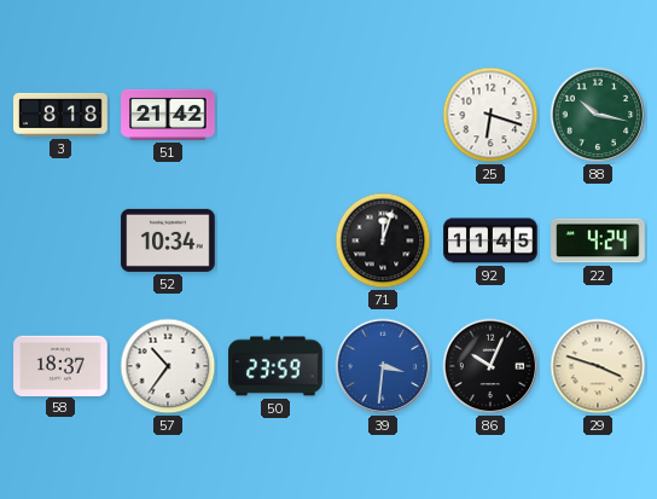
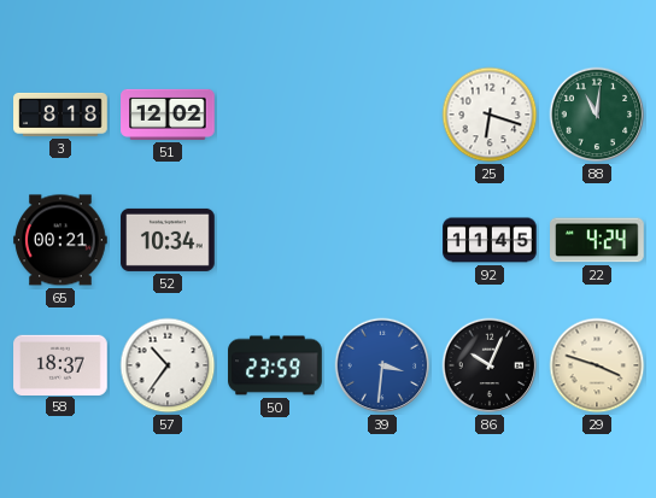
51: 21:42 -> 12:02
88: 10:17 -> 11:01
65: none -> 00:21
71: 12:03 -> none
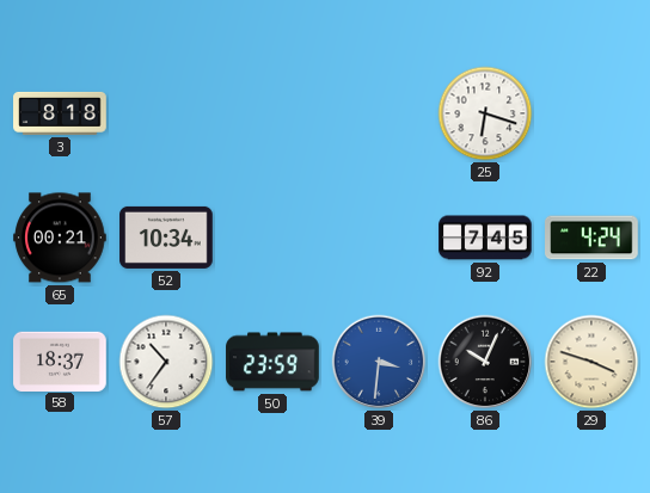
51: 12:02 -> none
88: 11:01 -> none
92: 11:45 -> 7:45
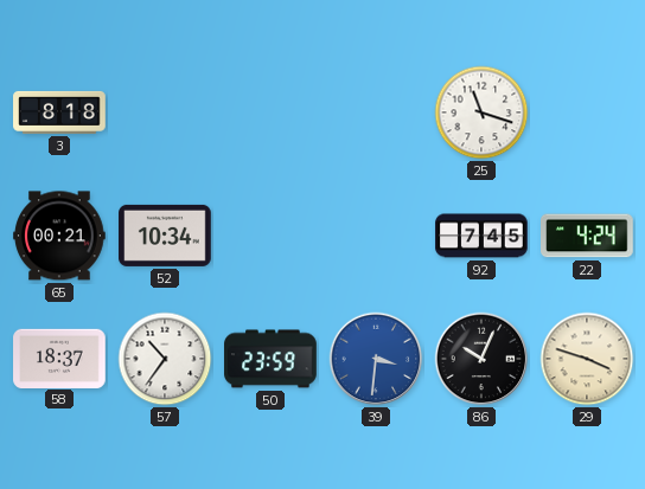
25: 6:18 -> 11:18
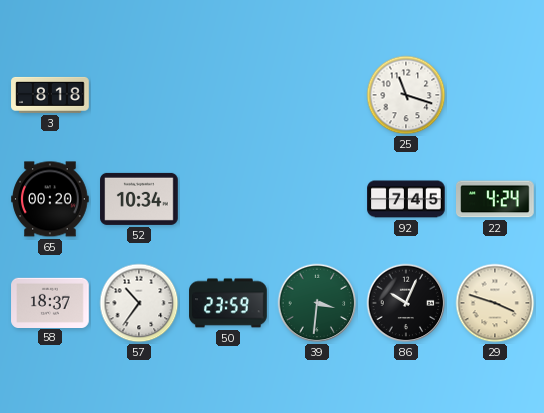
65: 00:21 -> 00:20
39 dial: blue -> green
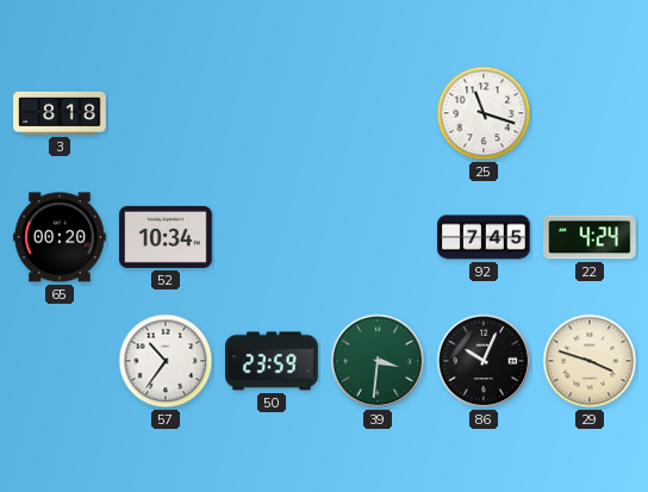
58: 18:37 -> none
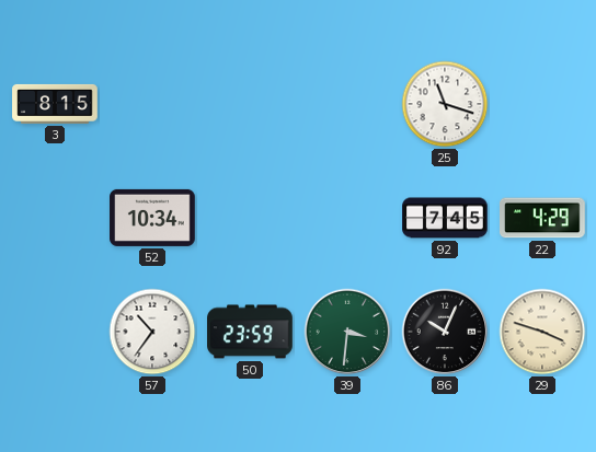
3: 8:18 -> 8:15
65: 00:20 -> none
22: 4:24 -> 4:29
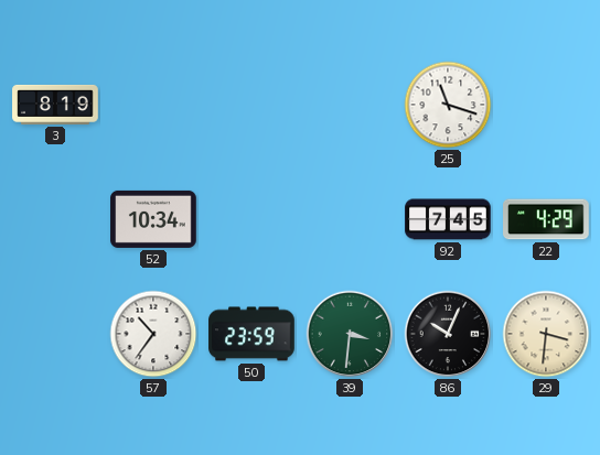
3: 8:15 -> 8:19
29: 3:48 -> 3:31
